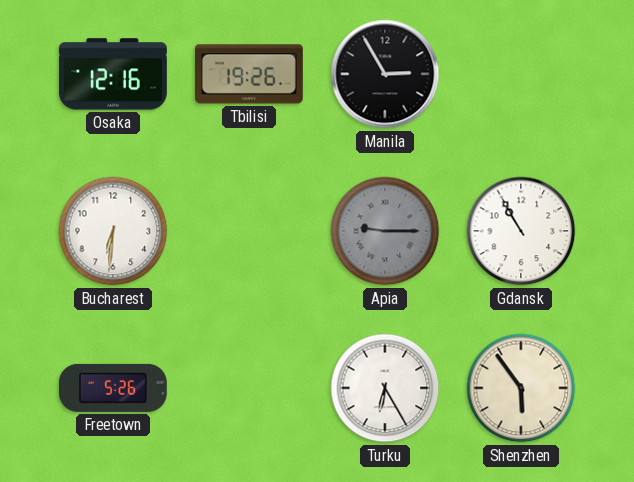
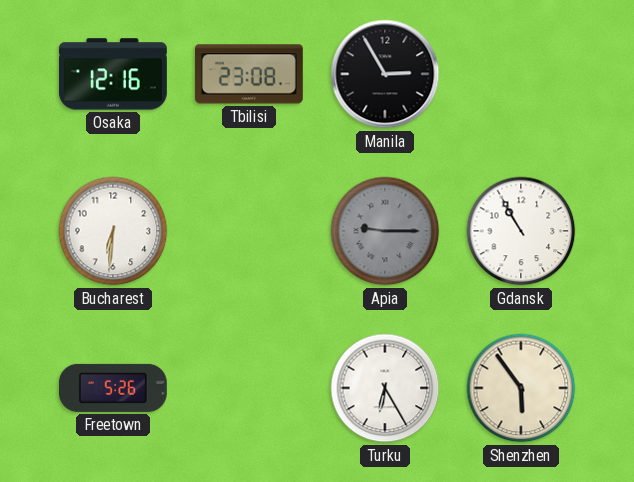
Tbilisi: 19:26 -> 23:08
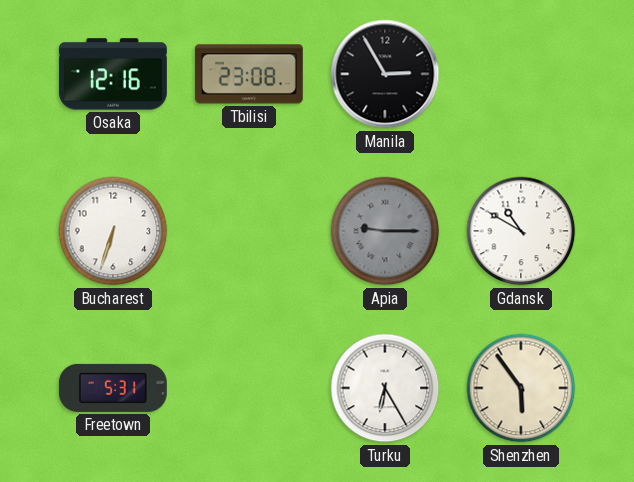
Bucharest: 6:31 -> 6:33
Gdansk: 10:55 -> 10:50
Freetown: 5:26 -> 5:31
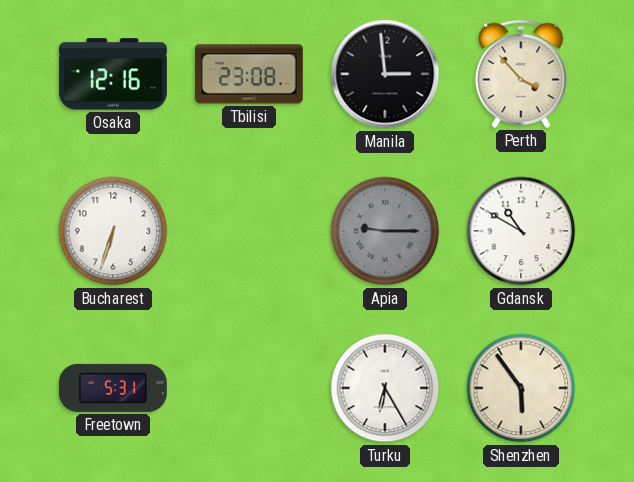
Manila: 2:55 -> 2:59
Perth: none -> 3:53
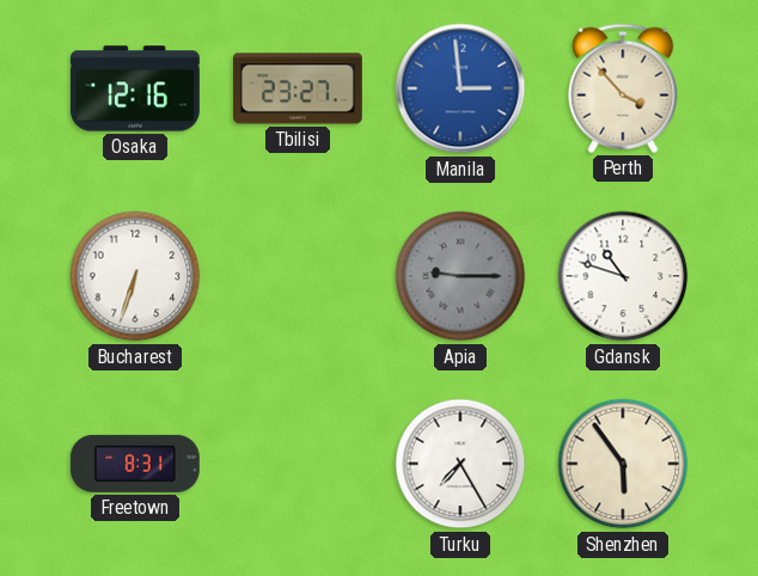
Tbilisi: 23:08 -> 23:27
Manila dial: black -> blue
Gdansk: 10:50 -> 10:48
Freetown: 5:31 -> 8:31
Turku: 6:25 -> 7:25
